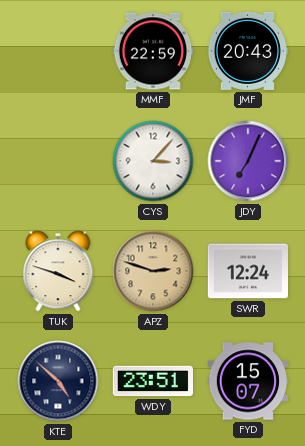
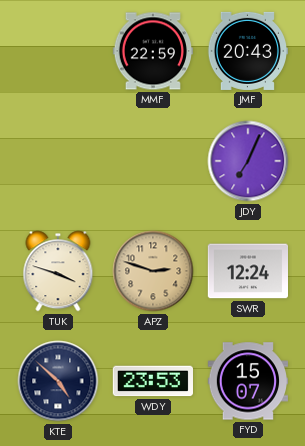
CYS: 3:07 -> none
WDY: 23:51 -> 23:53
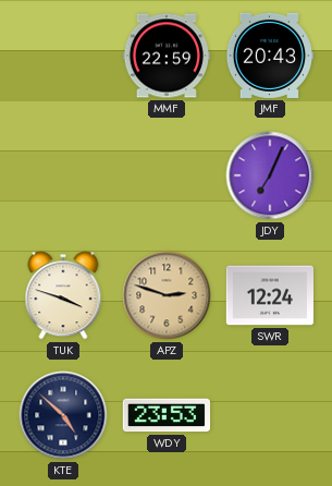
FYD: 15:07 -> none
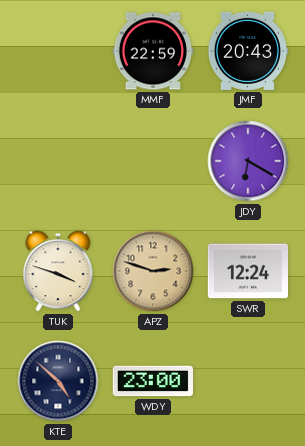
JDY: 7:04 -> 6:20
WDY: 23:53 -> 23:00
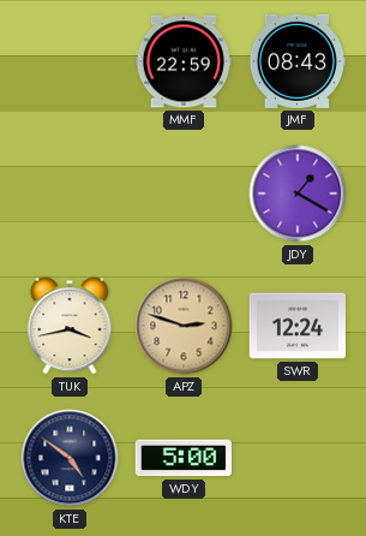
JMF: 20:43 -> 08:43
JDY: 6:20 -> 1:20
TUK: 3:48 -> 3:43
KTE: 4:52 -> 4:51
WDY: 23:00 -> 5:00
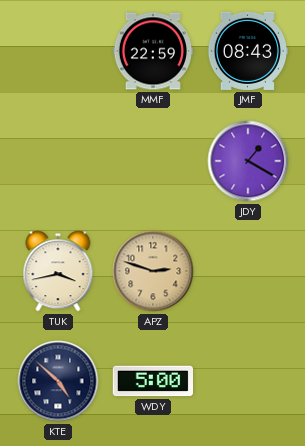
SWR: 12:24 -> none
KTE: 4:51 -> 4:52
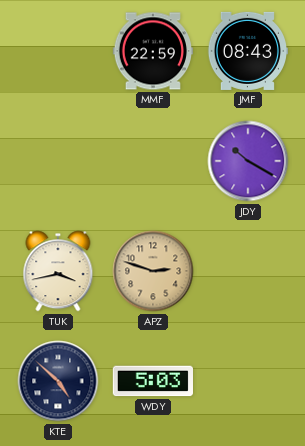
JDY: 1:20 -> 10:20
WDY: 5:00 -> 5:03
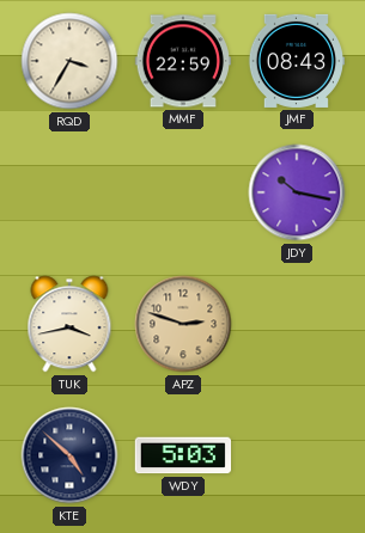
RQD: none -> 3:35
JDY: 10:20 -> 10:17
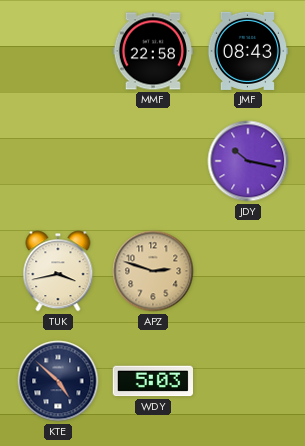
RQD: 3:35 -> none
MMF: 22:59 -> 22:58
